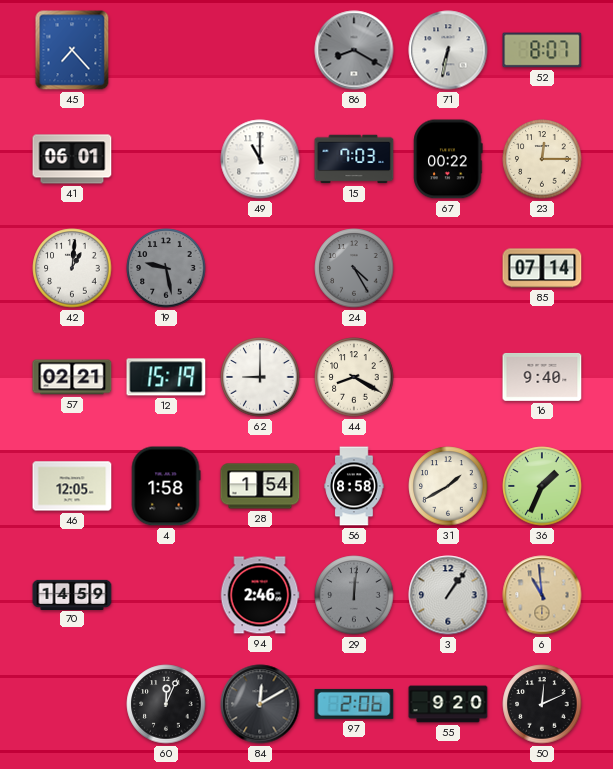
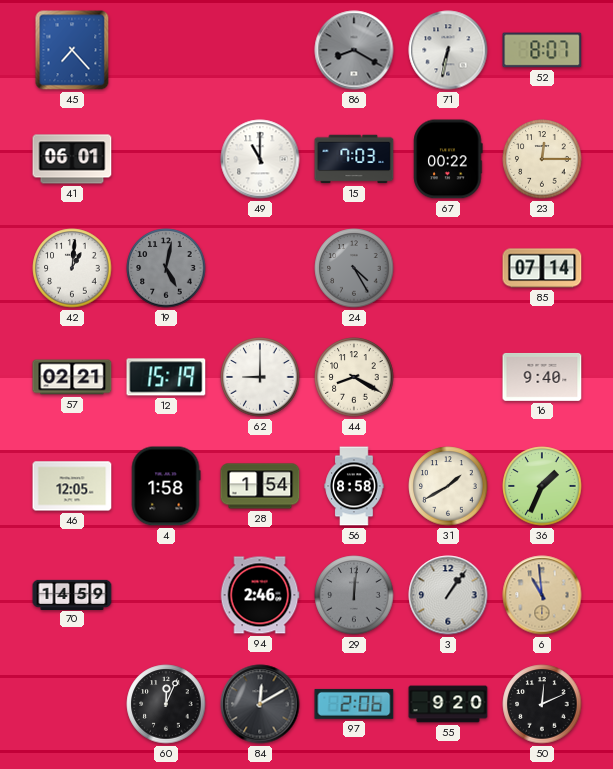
19: 9:28 -> 5:02
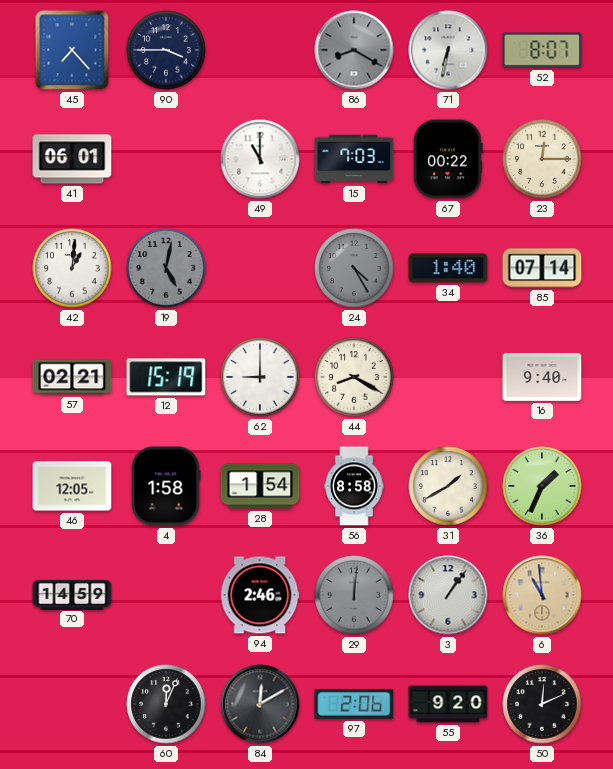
90: none -> 3:45
34: none -> 1:40
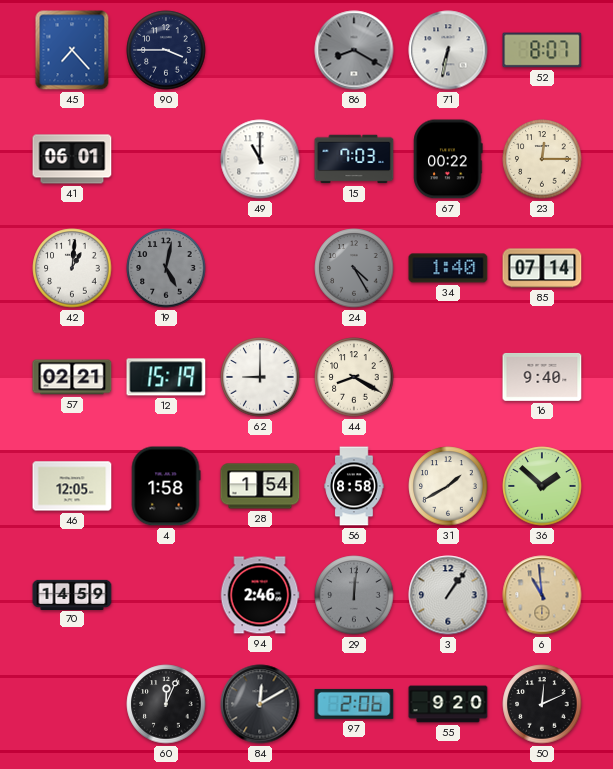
36: 1:34 -> 1:52
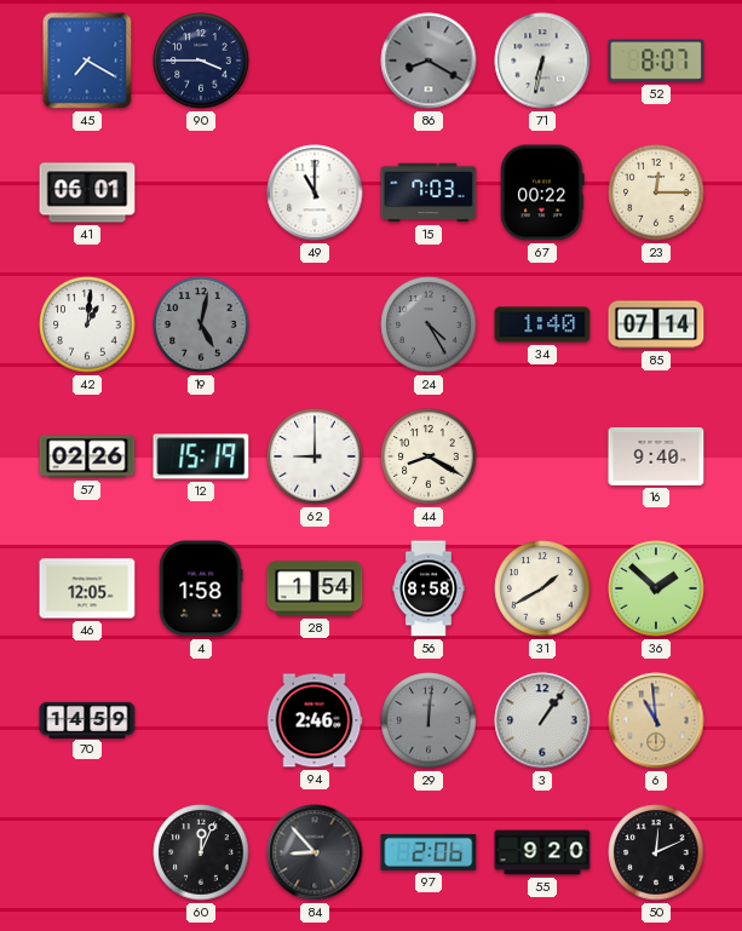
45: 7:23 -> 7:20
57: 02:21 -> 02:26
84: 12:10 -> 8:53
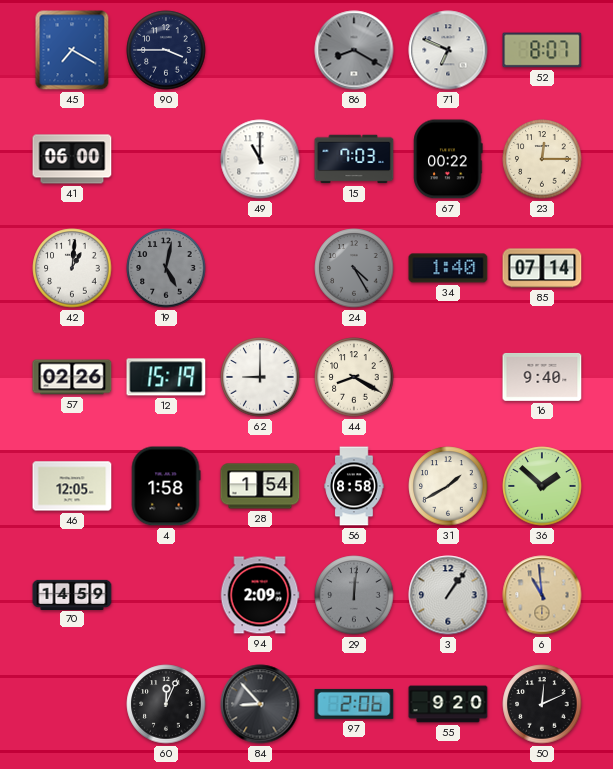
71: 6:32 -> 6:49
41: 06:01 -> 06:00
94: 2:46 -> 2:09
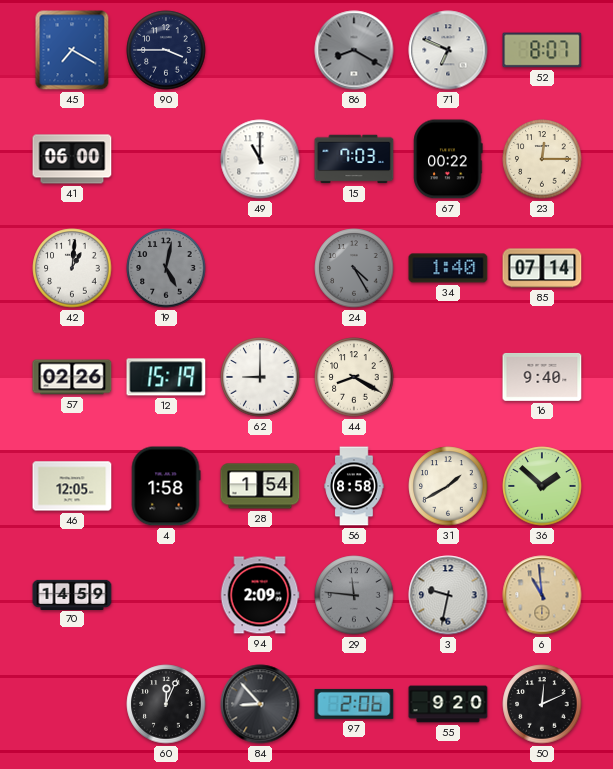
29: 12:01 -> 11:46
3: 1:06 -> 9:32
